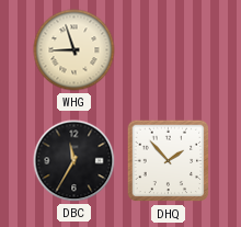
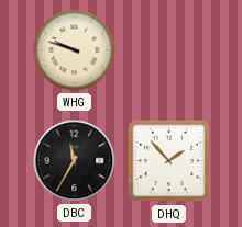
WHG: 8:57 -> 9:48
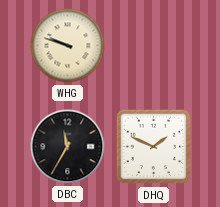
DHQ: 1:53 -> 1:49
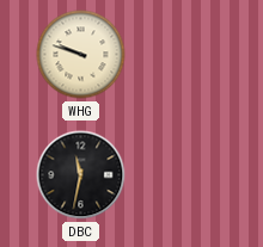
DBC: 11:35 -> 11:32
DHQ: 1:49 -> none
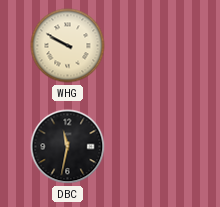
WHG: 9:48 -> 9:50
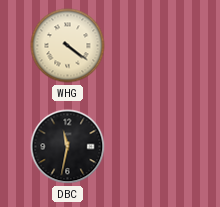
WHG: 9:50 -> 4:21
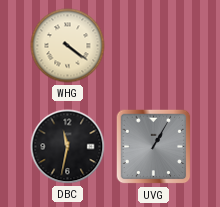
UVG: none -> 1:05
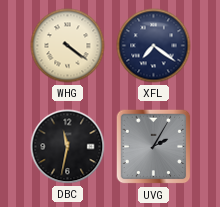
XFL: none -> 7:21
UVG: 1:05 -> 2:05
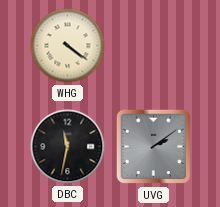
XFL: 7:21 -> none
UVG: 2:05 -> 2:09
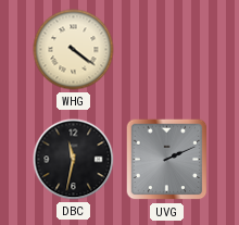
UVG: 2:09 -> 2:11
